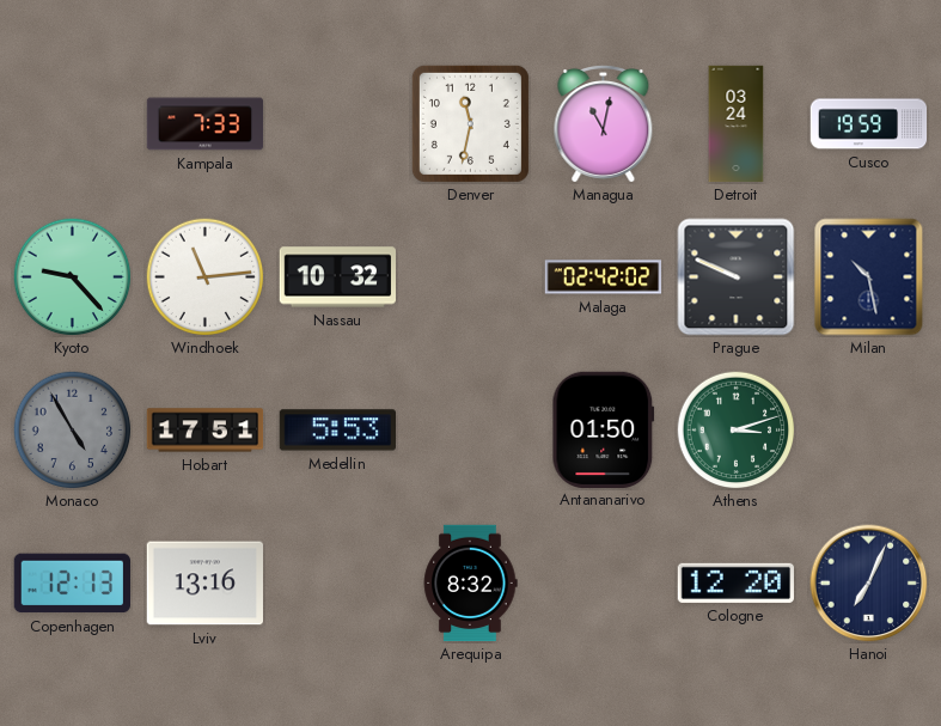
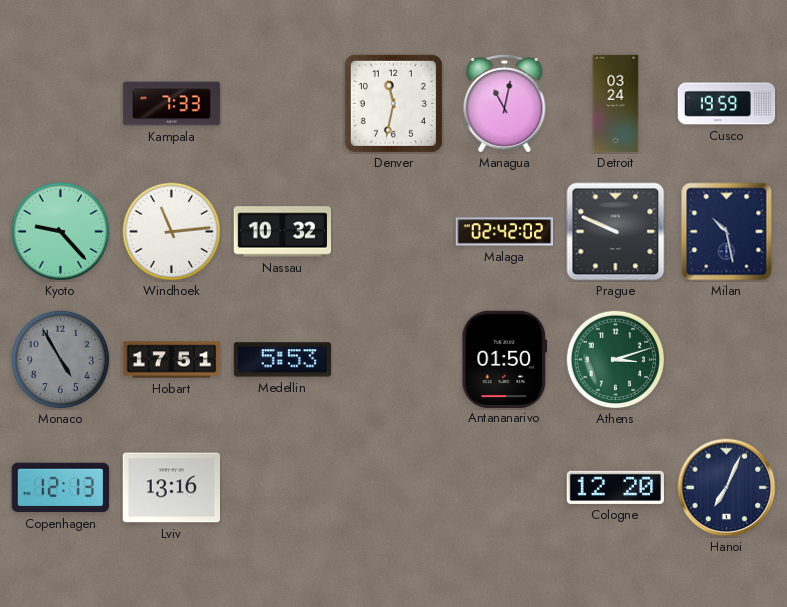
Arequipa: 8:32 -> none
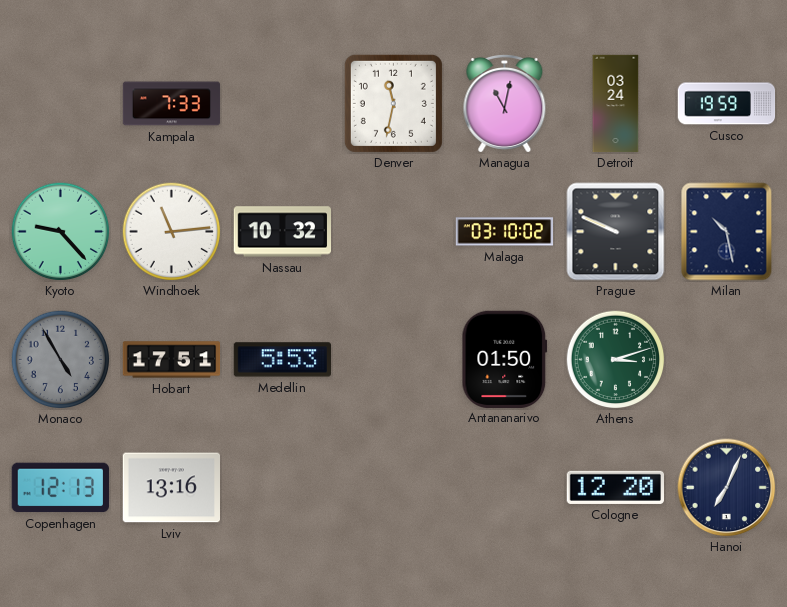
Malaga: 02:42 -> 03:10
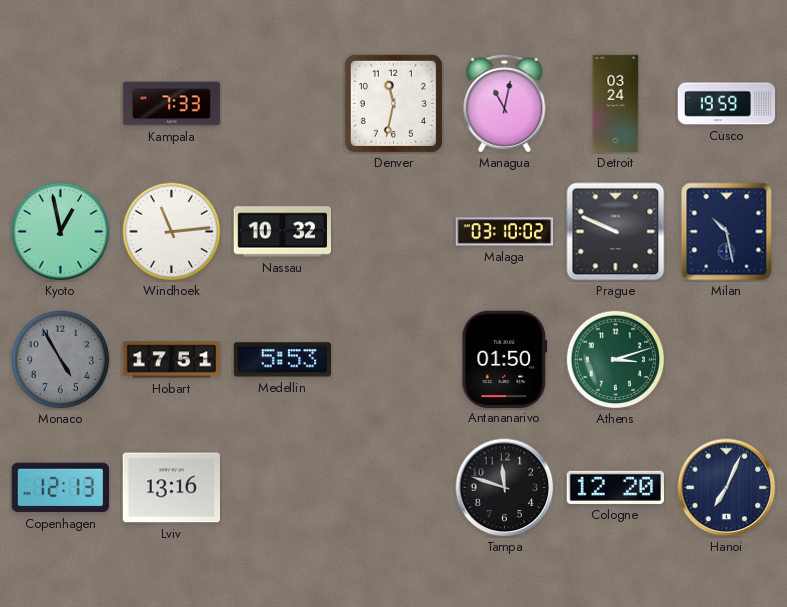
Kyoto: 9:23 -> 12:58
Tampa: none -> 11:48
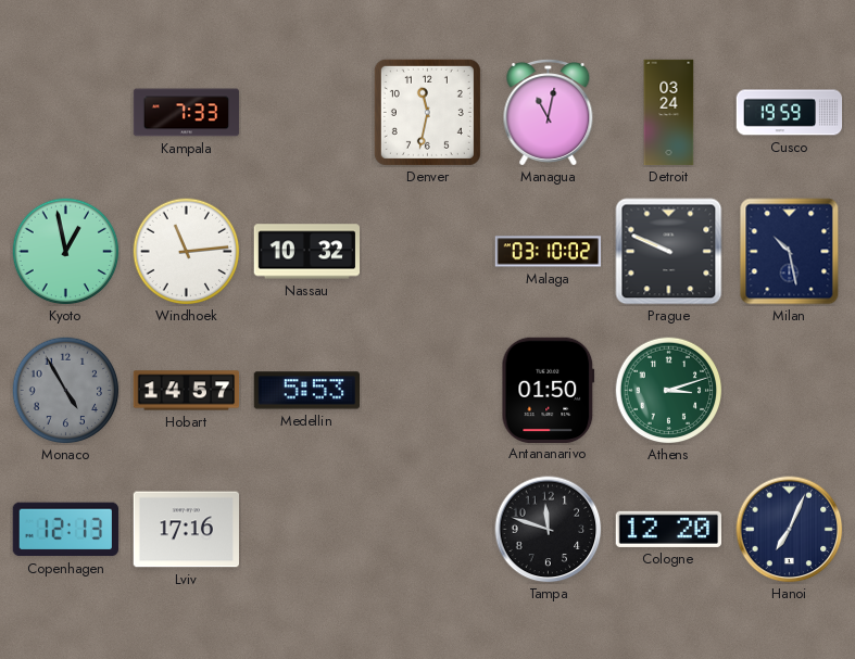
Hobart: 17:51 -> 14:57
Lviv: 13:16 -> 17:16
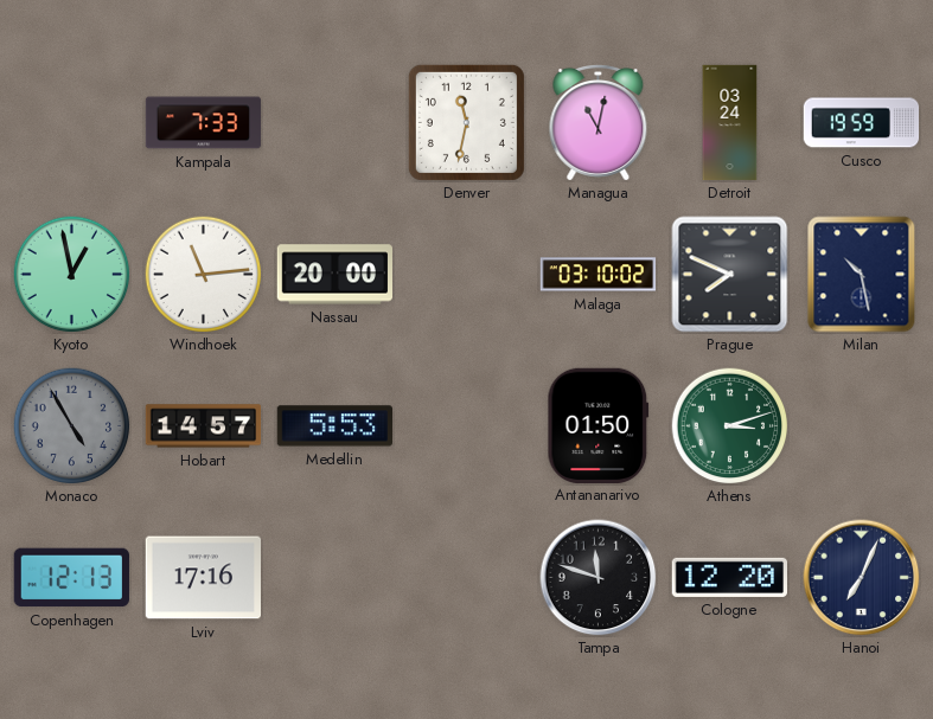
Nassau: 10:32 -> 20:00
Prague: 9:49 -> 7:49
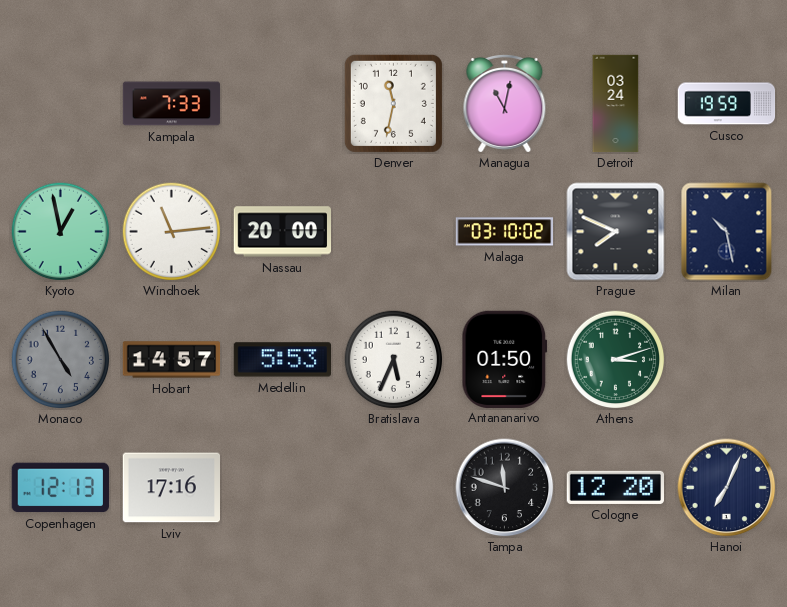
Bratislava: none -> 5:34
